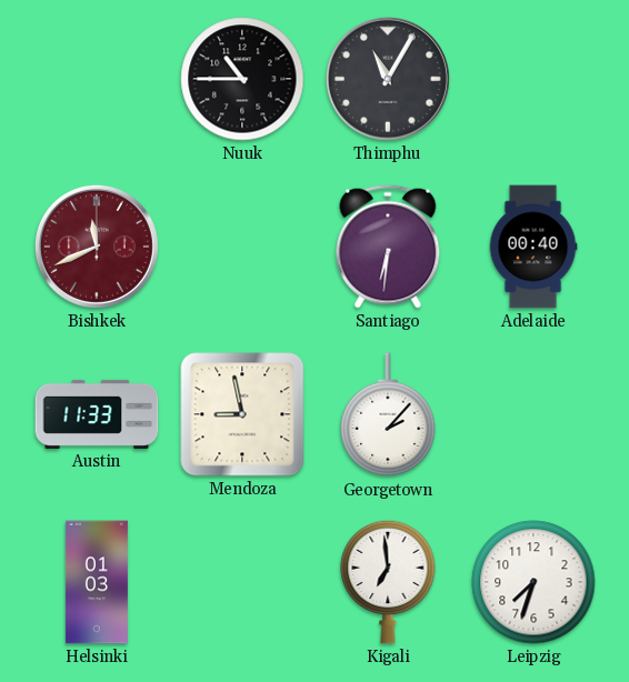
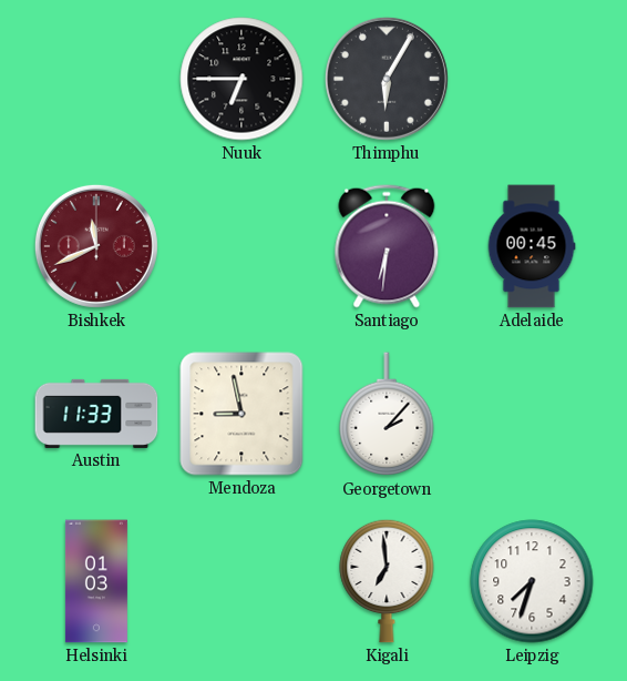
Nuuk: 10:45 -> 6:45
Thimphu: 11:05 -> 6:05
Adelaide: 00:40 -> 00:45
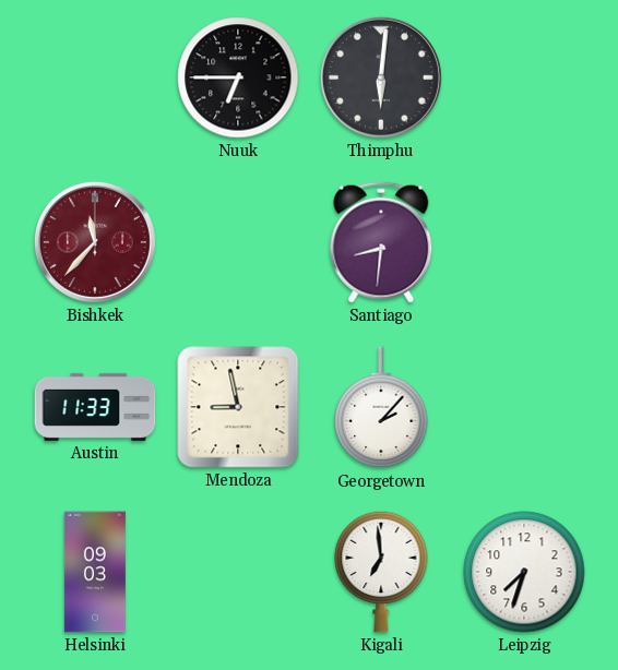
Thimphu: 6:05 -> 6:01
Bishkek: 11:41 -> 11:37
Santiago: 6:31 -> 8:31
Adelaide: 00:45 -> none
Helsinki: 01:03 -> 09:03
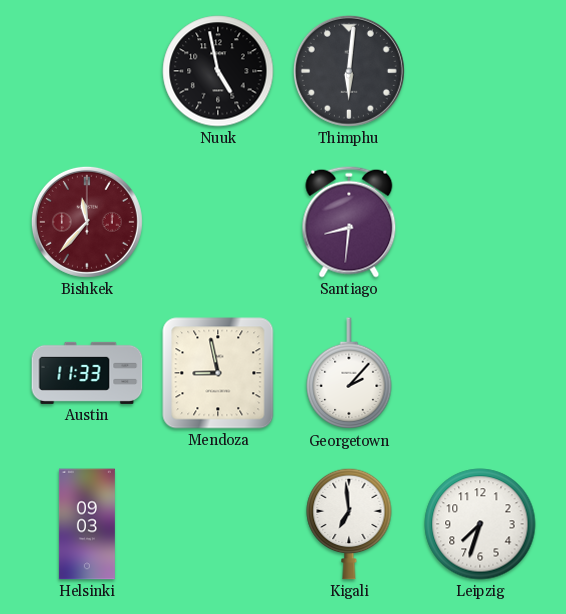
Nuuk: 6:45 -> 4:58
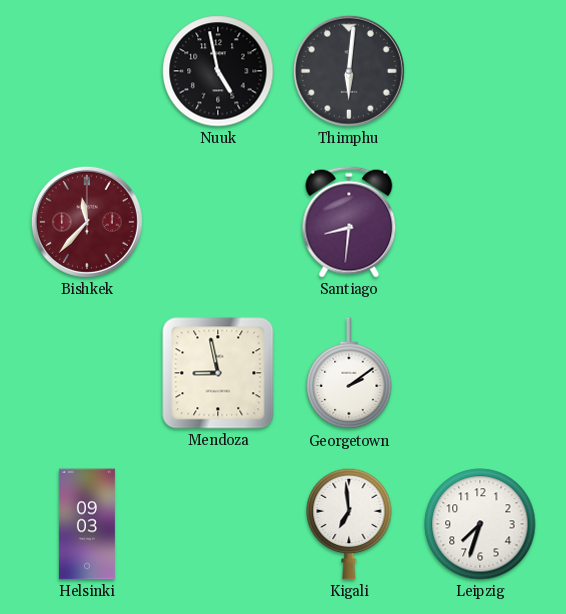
Austin: 11:33 -> none
Georgetown: 2:07 -> 2:09
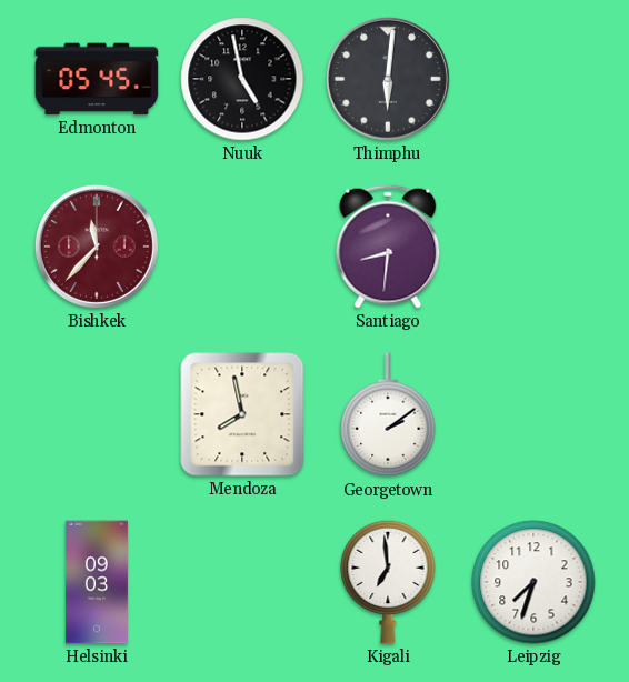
Edmonton: none -> 05:45
Mendoza: 8:58 -> 7:58
